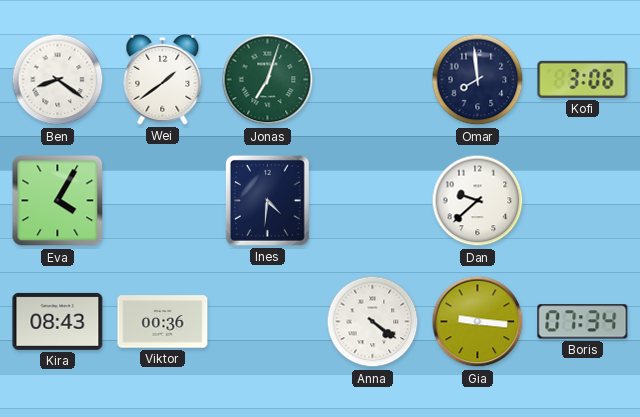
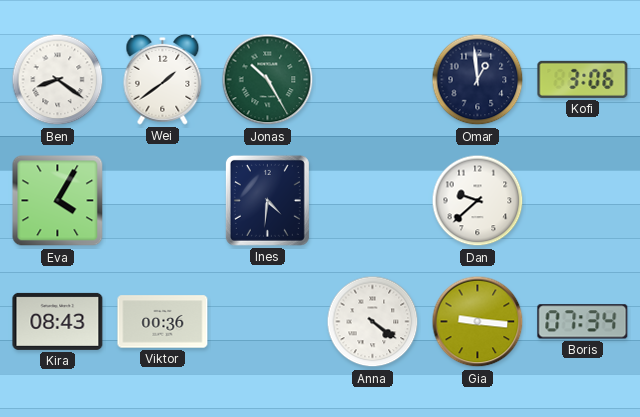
Jonas: 7:03 -> 10:25
Omar: 7:59 -> 12:59
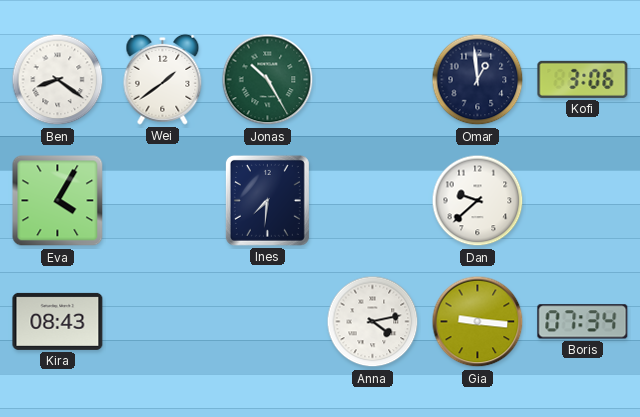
Ines: 4:31 -> 7:31
Viktor: 00:36 -> none
Anna: 4:21 -> 4:13
